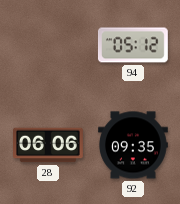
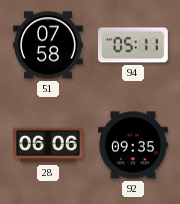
51: none -> 07:58
94: 05:12 -> 05:11
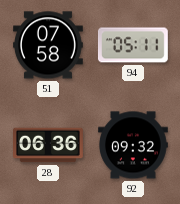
28: 06:06 -> 06:36
92: 09:35 -> 09:32
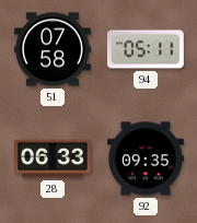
28: 06:36 -> 06:33
92: 09:32 -> 09:35
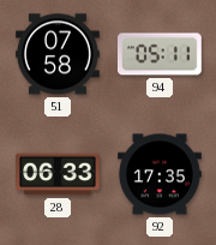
92: 09:35 -> 17:35
